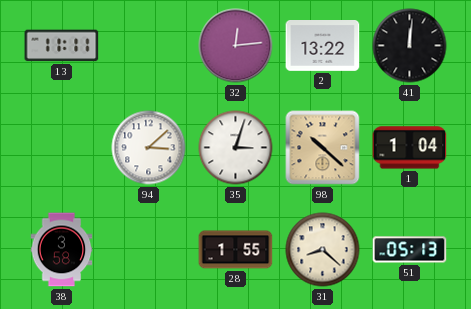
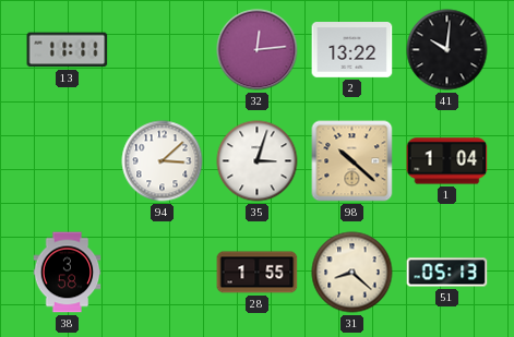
41: 12:01 -> 10:01
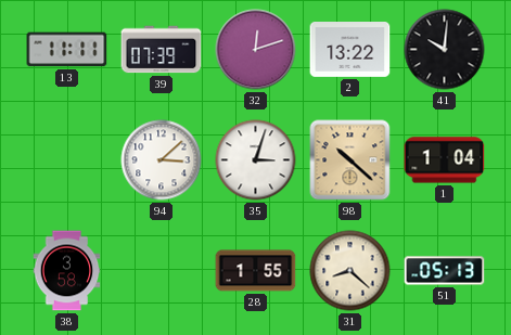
39: none -> 07:39
32: 12:14 -> 12:12
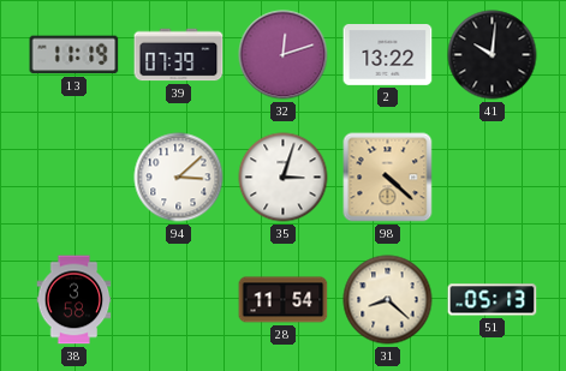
13: 11:11 -> 11:19
98: 10:22 -> 4:22
1: 1:04 -> none
28: 1:55 -> 11:54
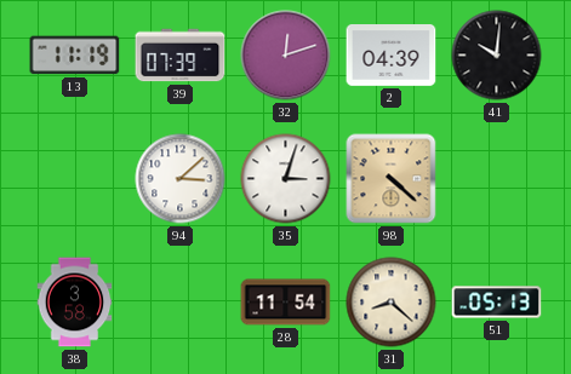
2: 13:22 -> 04:39
